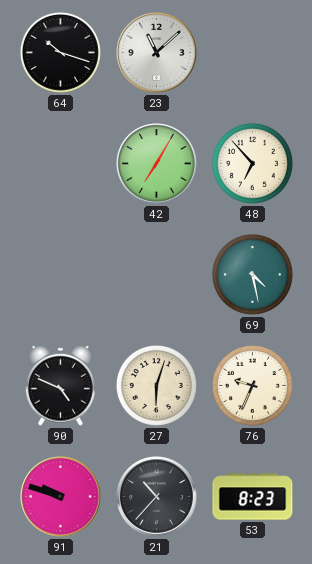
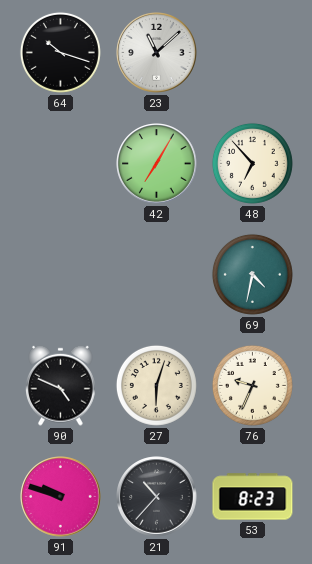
69: 4:28 -> 4:32
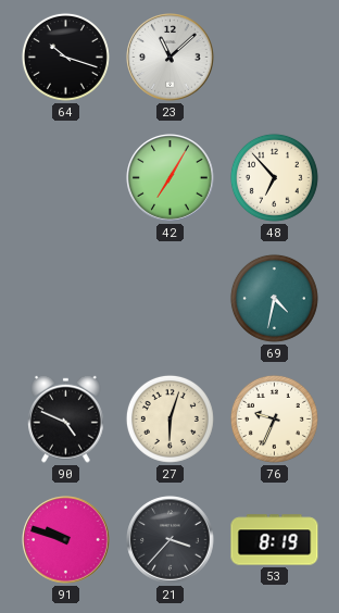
21: 10:37 -> 3:37
53: 8:23 -> 8:19
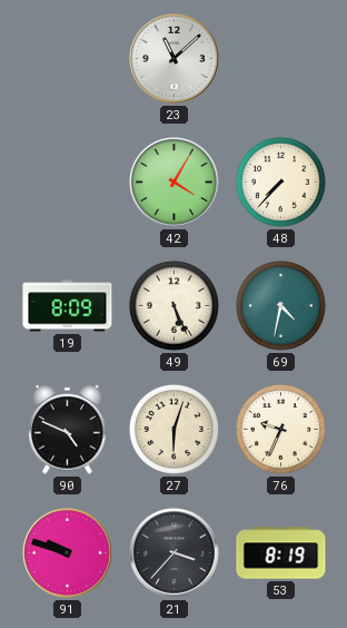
64: 10:18 -> none
42: 7:05 -> 4:05
48: 6:53 -> 7:37
19: none -> 8:09
49: none -> 5:26
